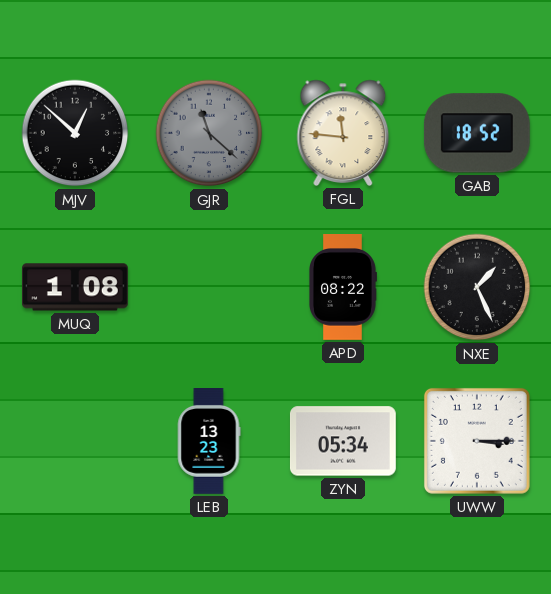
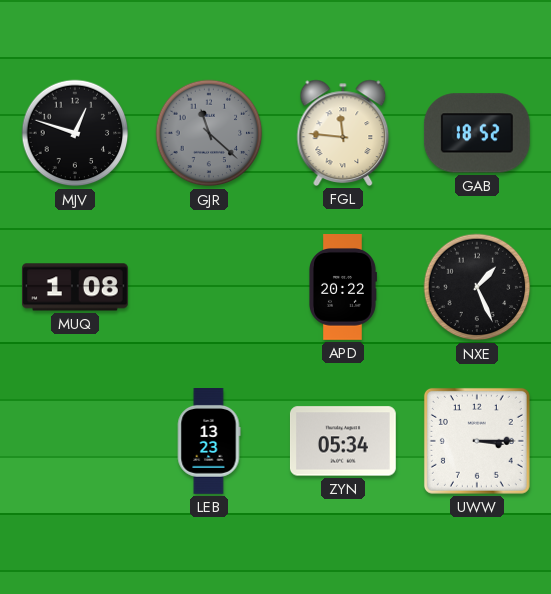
MJV: 12:52 -> 12:48
APD: 08:22 -> 20:22
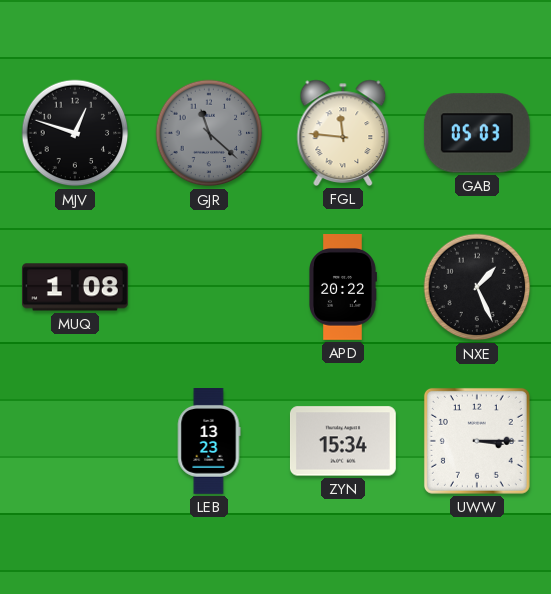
GAB: 18:52 -> 05:03
ZYN: 05:34 -> 15:34
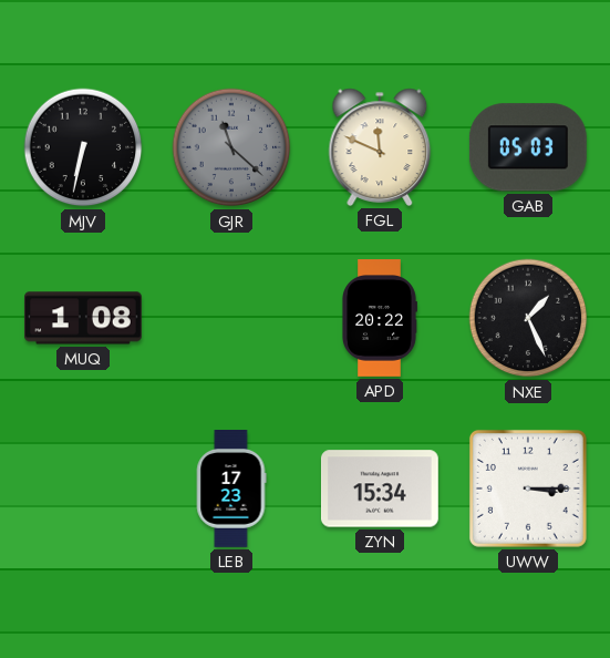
MJV: 12:48 -> 6:32
FGL: 11:46 -> 11:49
LEB: 13:23 -> 17:23
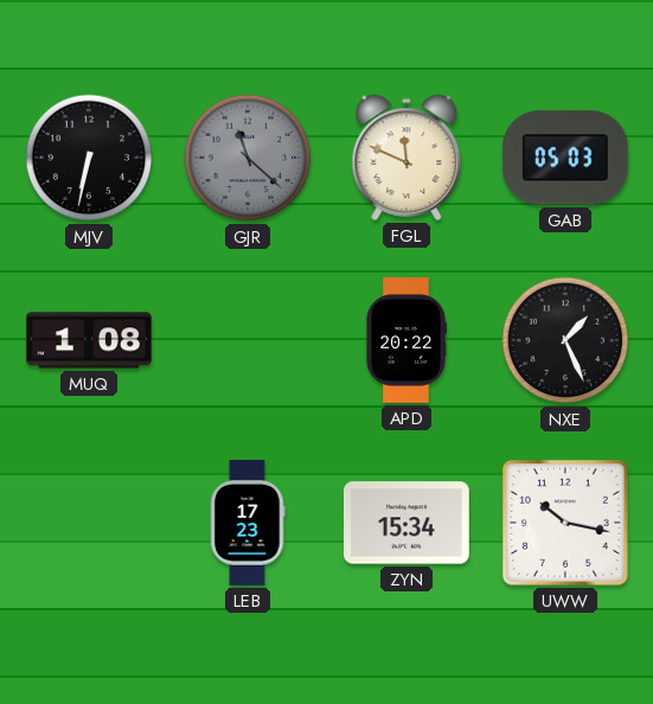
UWW: 3:15 -> 10:17
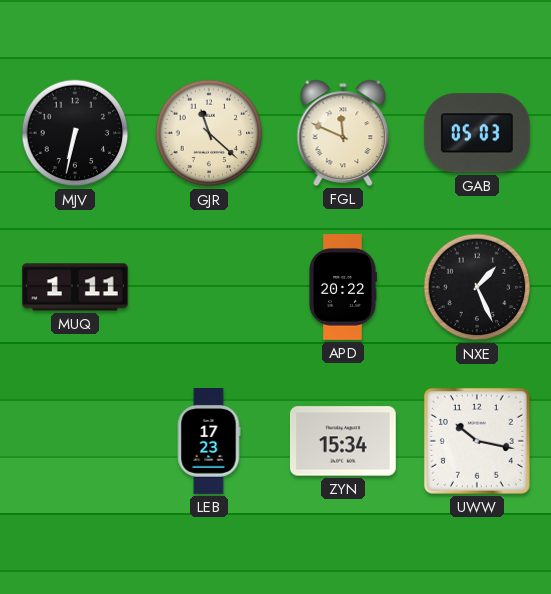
GJR dial: grey -> cream
MUQ: 1:08 -> 1:11
